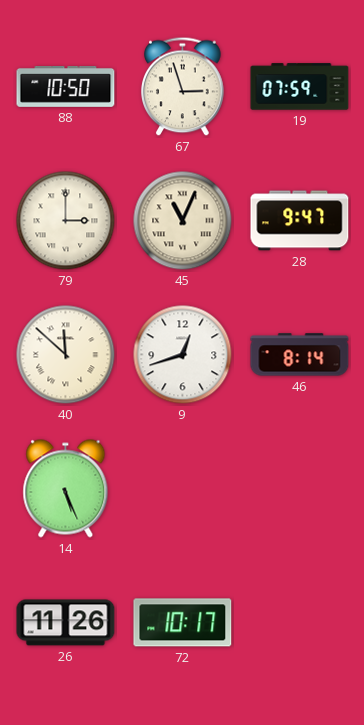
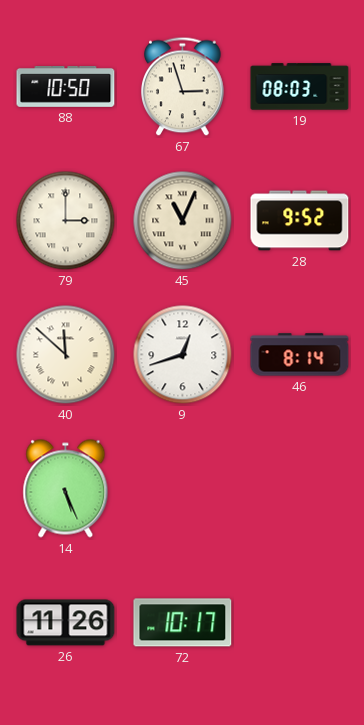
19: 07:59 -> 08:03
28: 9:47 -> 9:52
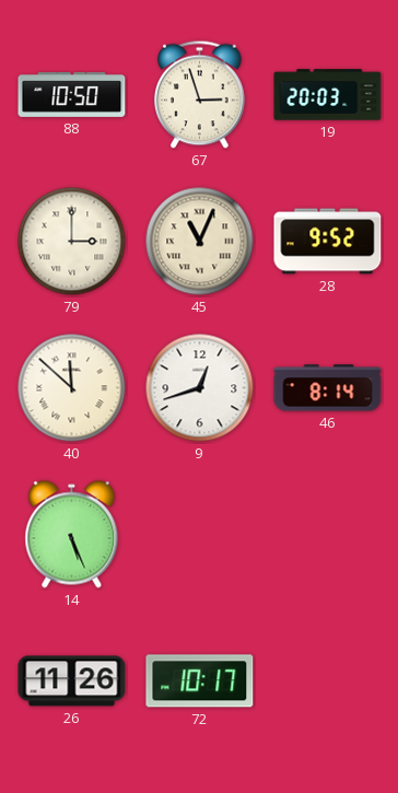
19: 08:03 -> 20:03
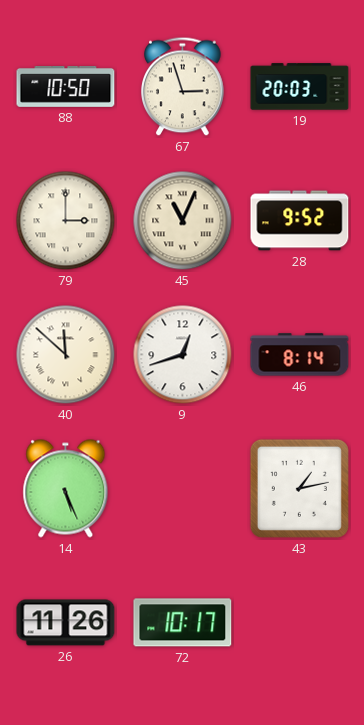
43: none -> 1:13
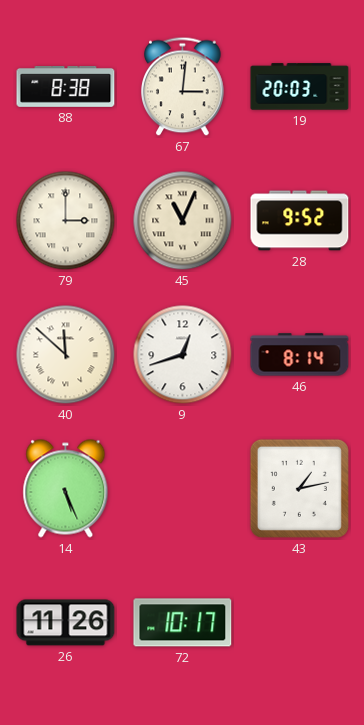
88: 10:50 -> 8:38
67: 2:57 -> 3:01
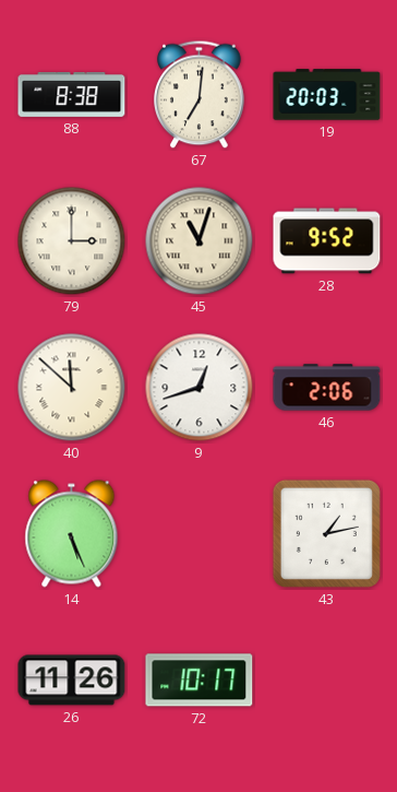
67: 3:01 -> 7:01
45: 11:04 -> 11:03
46: 8:14 -> 2:06
